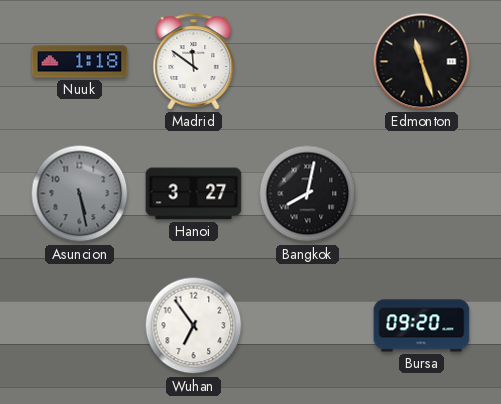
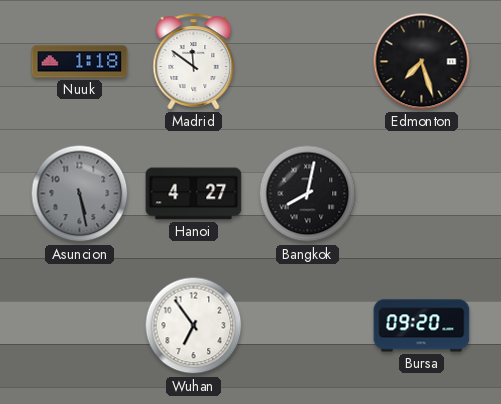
Edmonton: 11:27 -> 7:27
Hanoi: 3:27 -> 4:27
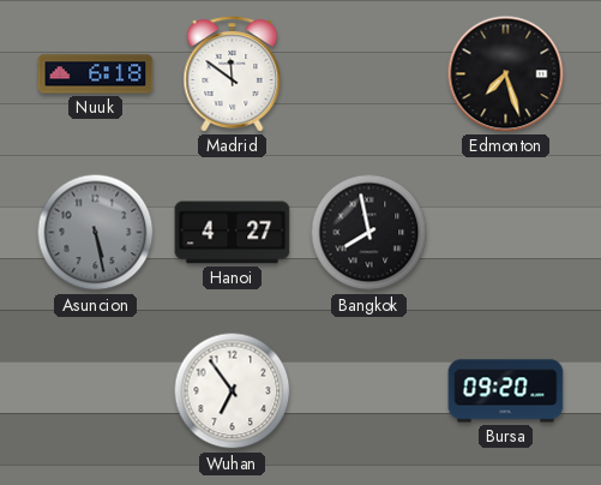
Nuuk: 1:18 -> 6:18
Bangkok: 8:02 -> 7:58
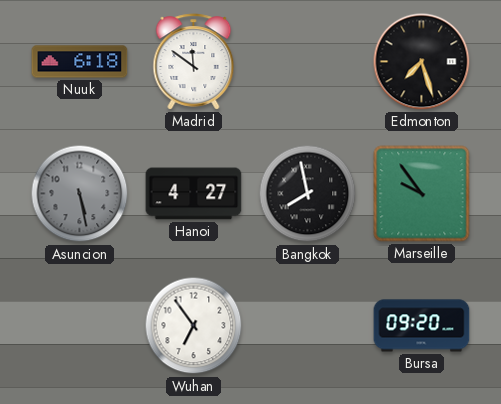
Marseille: none -> 9:54
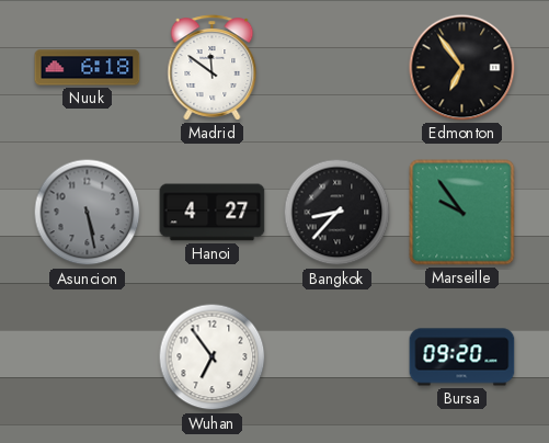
Edmonton: 7:27 -> 6:54
Bangkok: 7:58 -> 8:37
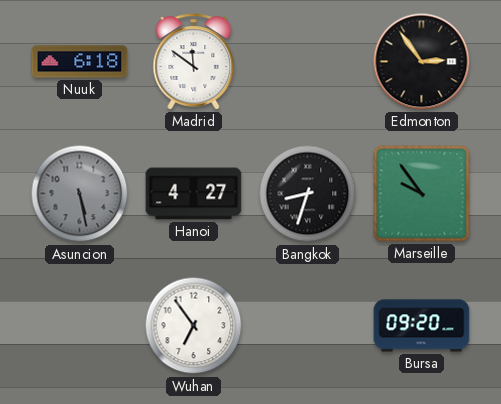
Edmonton: 6:54 -> 2:54
Bangkok: 8:37 -> 8:33
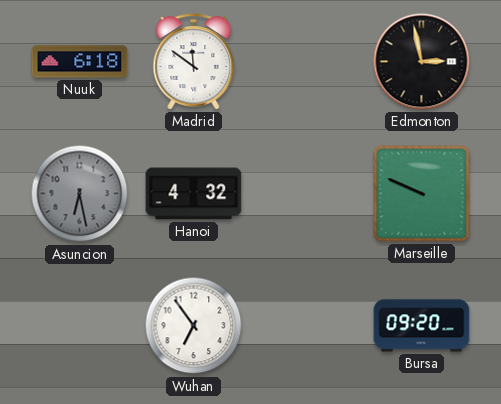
Edmonton: 2:54 -> 2:58
Asuncion: 5:28 -> 6:28
Hanoi: 4:27 -> 4:32
Bangkok: 8:33 -> none
Marseille: 9:54 -> 9:49
